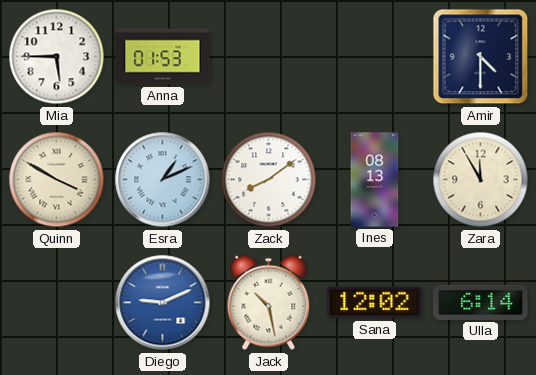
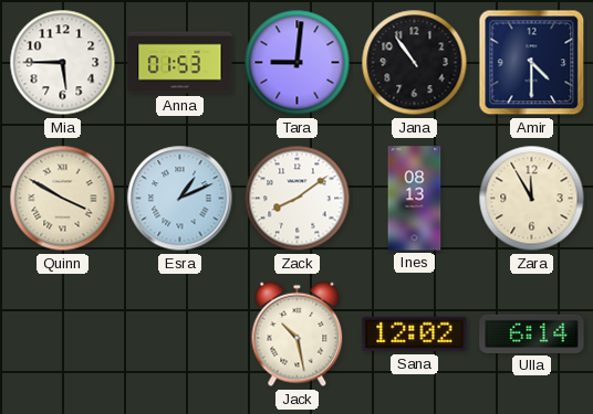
Tara: none -> 9:01
Jana: none -> 10:54
Diego: 9:11 -> none
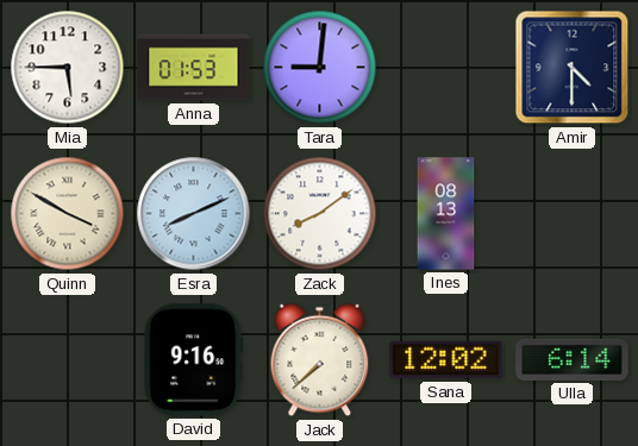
Jana: 10:54 -> none
Esra: 1:11 -> 8:11
Zara: 11:55 -> none
David: none -> 9:16
Jack: 10:28 -> 7:38
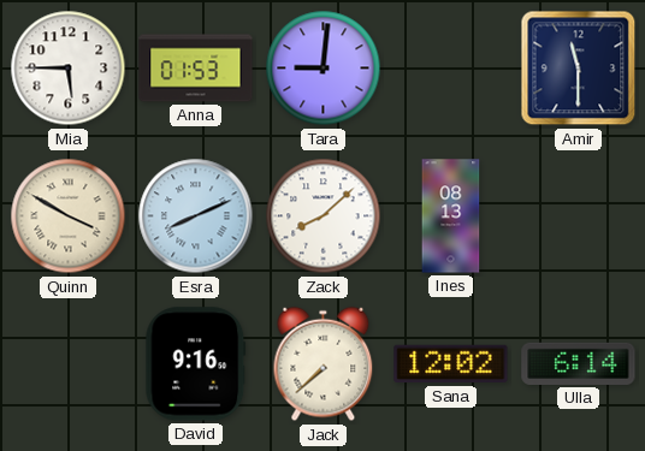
Amir: 4:30 -> 11:30
Zack: 8:09 -> 8:08
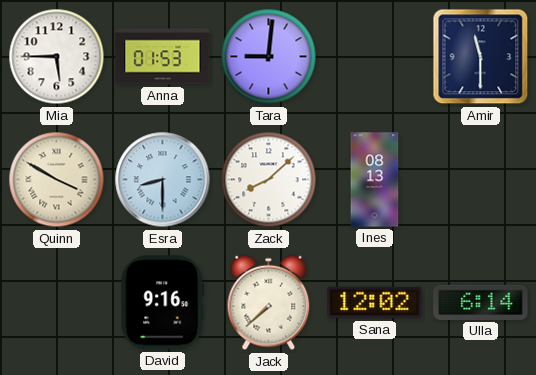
Esra: 8:11 -> 8:30
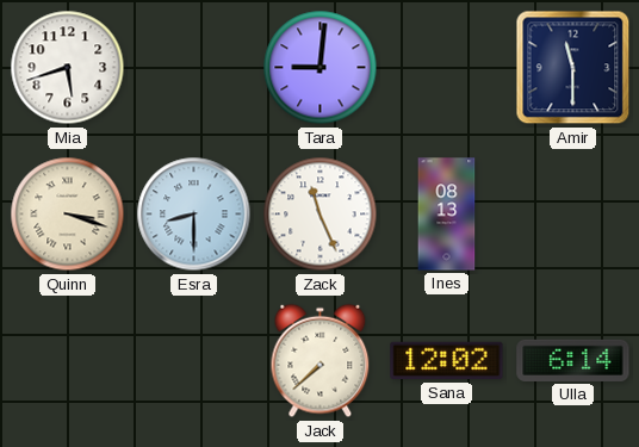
Mia: 5:45 -> 5:42
Anna: 01:53 -> none
Quinn: 3:50 -> 3:18
Zack: 8:08 -> 11:26
David: 9:16 -> none
